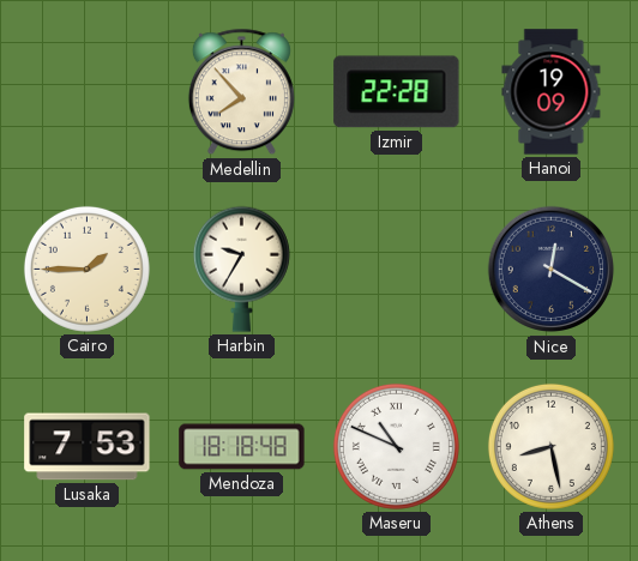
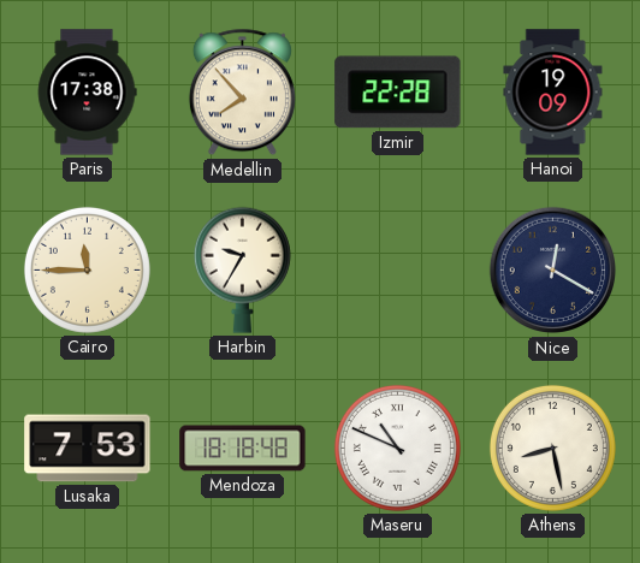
Paris: none -> 17:38
Cairo: 1:45 -> 11:45
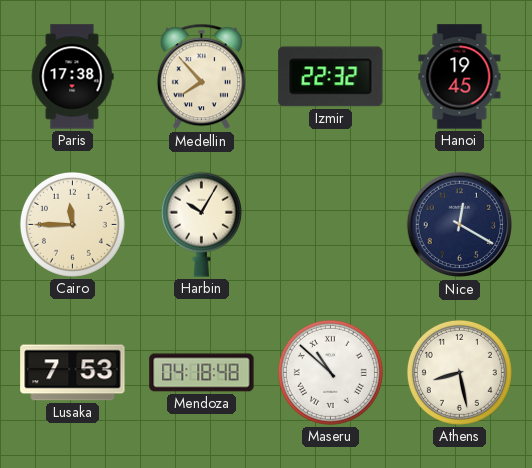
Izmir: 22:28 -> 22:32
Hanoi: 19:09 -> 19:45
Harbin: 9:35 -> 10:05
Mendoza: 18:18 -> 04:18
Maseru: 10:49 -> 10:52
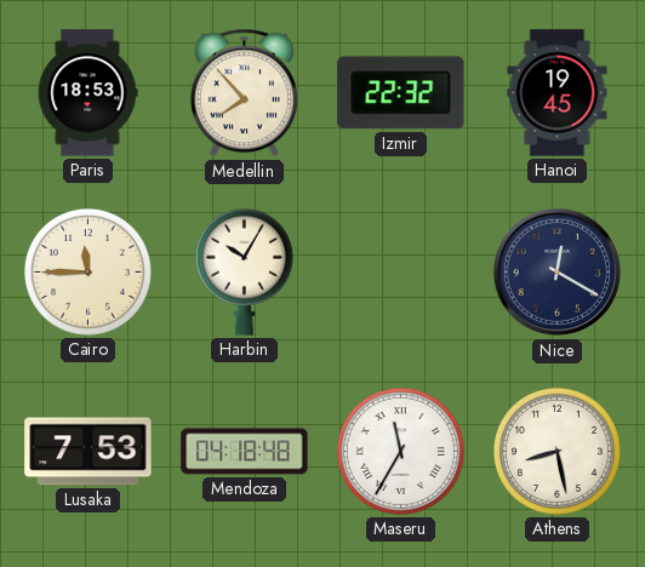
Paris: 17:38 -> 18:53
Maseru: 10:52 -> 11:35
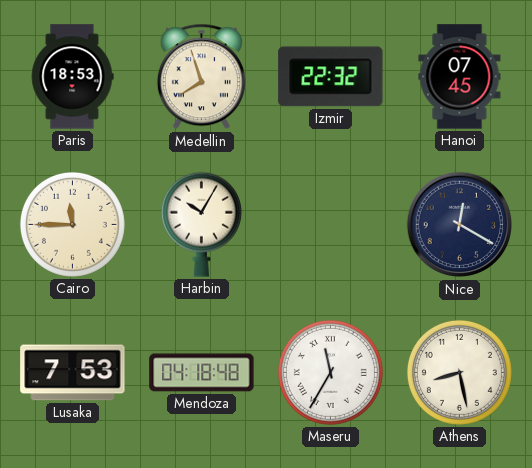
Medellin: 7:53 -> 7:57
Hanoi: 19:45 -> 07:45
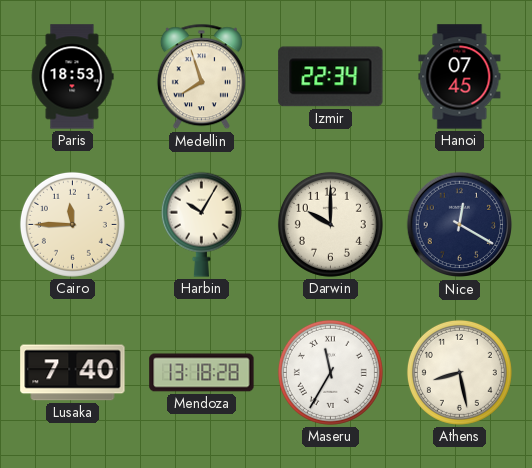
Izmir: 22:32 -> 22:34
Darwin: none -> 10:00
Lusaka: 7:53 -> 7:40
Mendoza: 04:18 -> 13:18
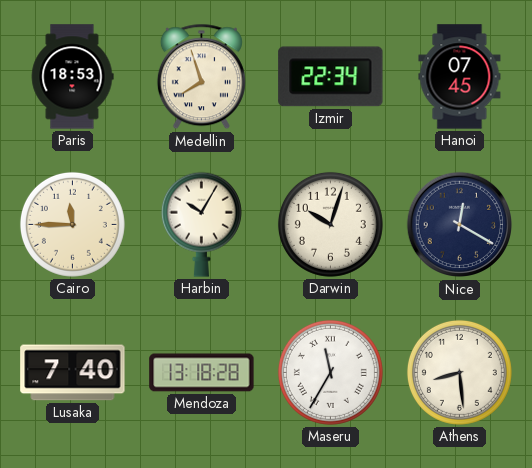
Darwin: 10:00 -> 10:03
Athens: 8:28 -> 8:29
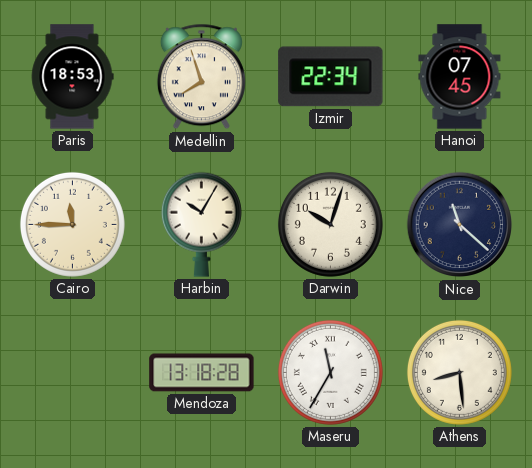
Nice: 12:20 -> 11:22
Lusaka: 7:40 -> none
